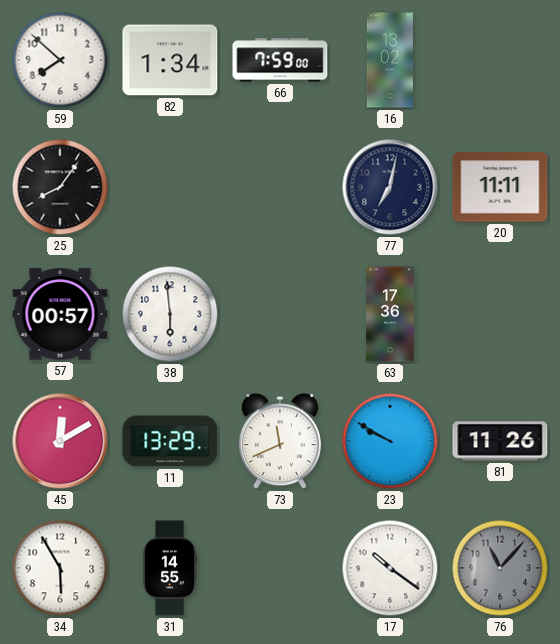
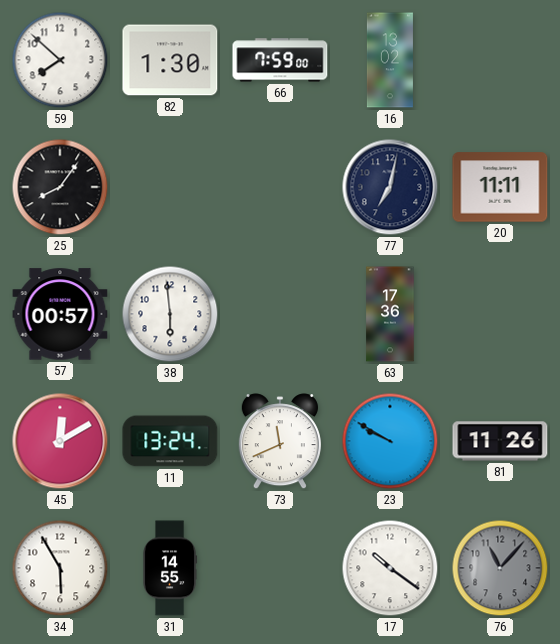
82: 1:34 -> 1:30
11: 13:29 -> 13:24
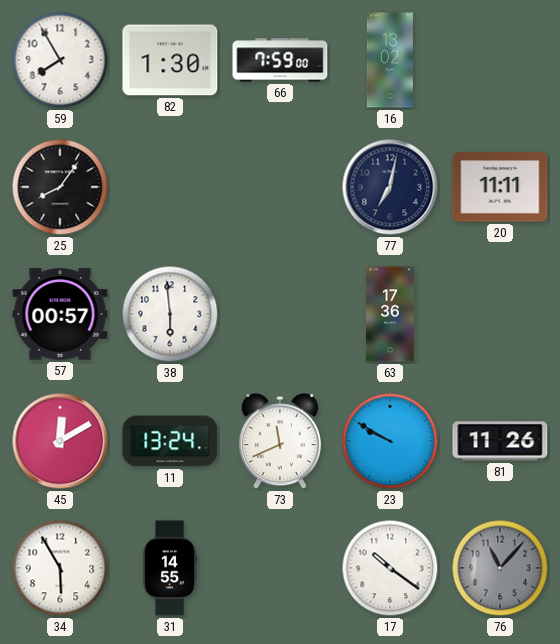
59: 7:52 -> 7:55
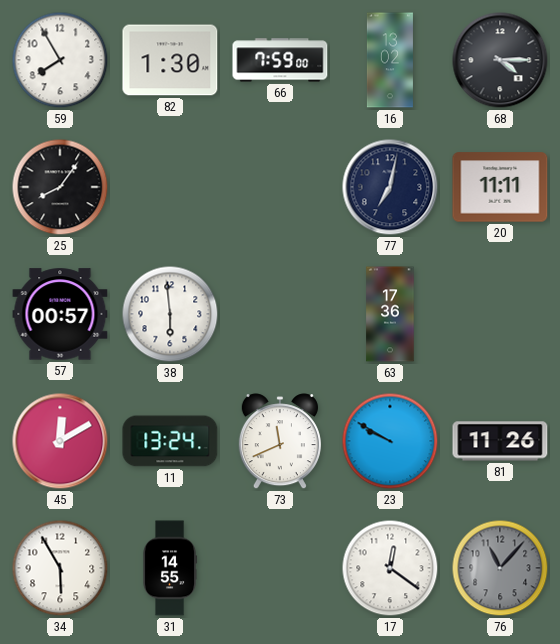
68: none -> 4:15
17: 10:21 -> 12:21
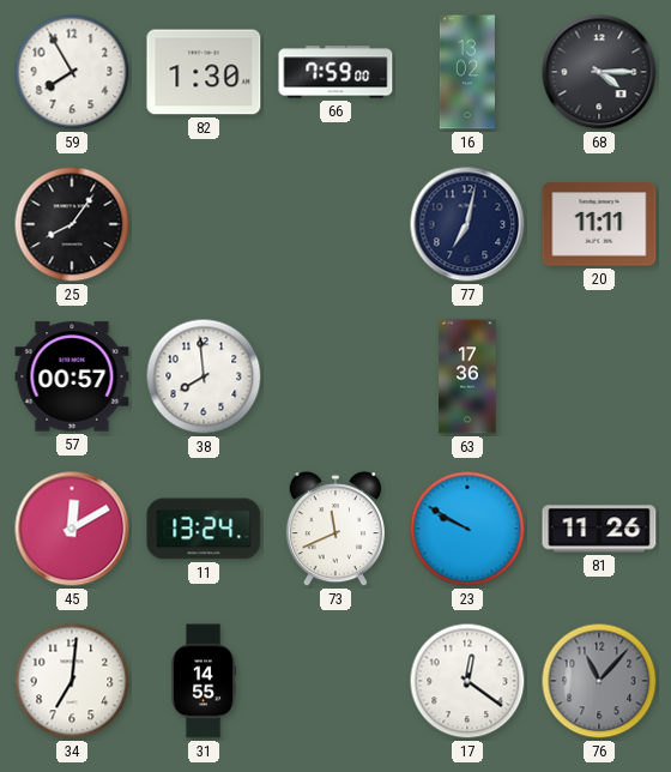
38: 5:59 -> 7:59
34: 5:55 -> 7:01
